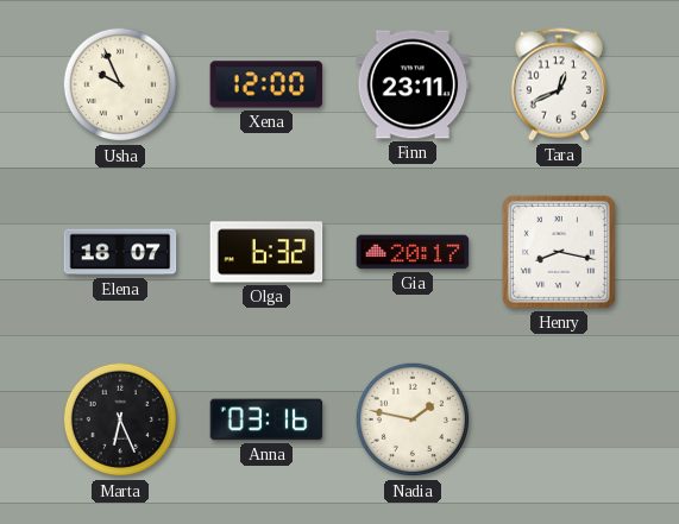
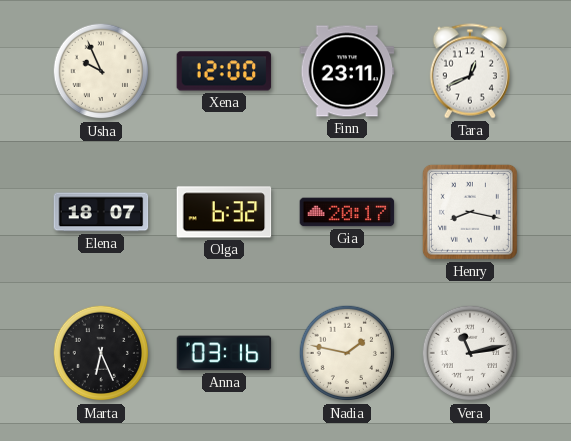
Vera: none -> 11:13
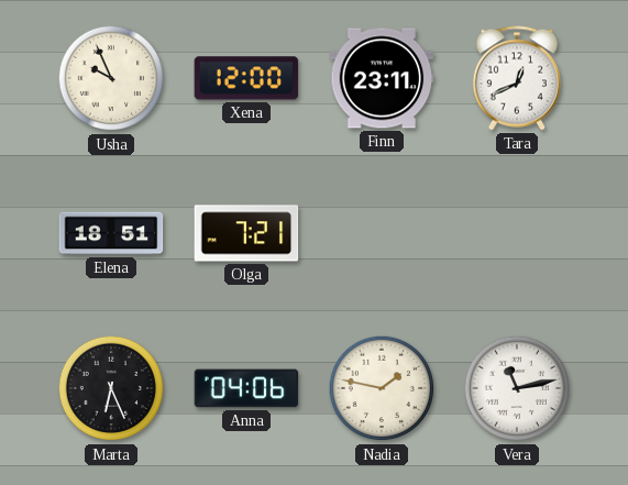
Elena: 18:07 -> 18:51
Olga: 6:32 -> 7:21
Gia: 20:17 -> none
Henry: 8:17 -> none
Anna: 03:16 -> 04:06
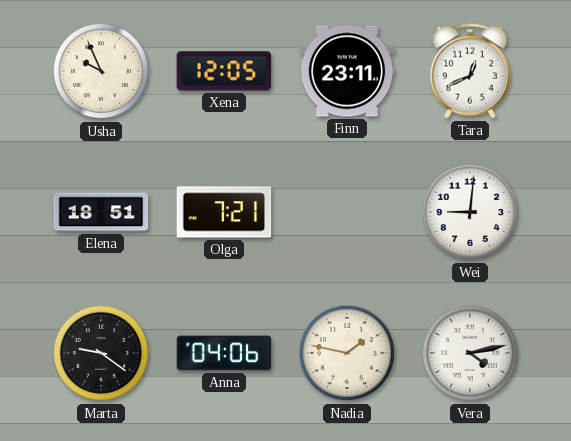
Xena: 12:00 -> 12:05
Wei: none -> 9:01
Marta: 6:26 -> 9:21
Vera: 11:13 -> 4:13
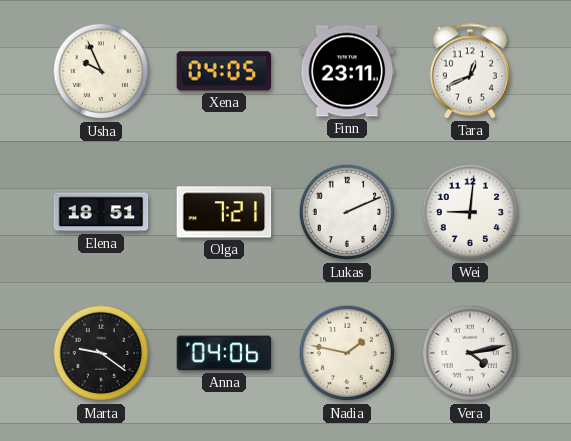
Xena: 12:05 -> 04:05
Lukas: none -> 2:11
